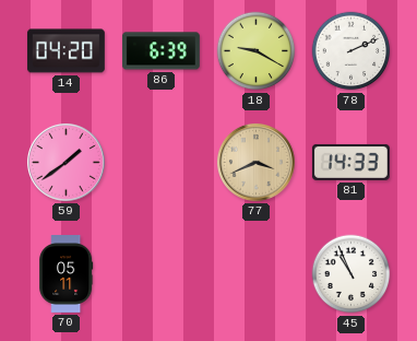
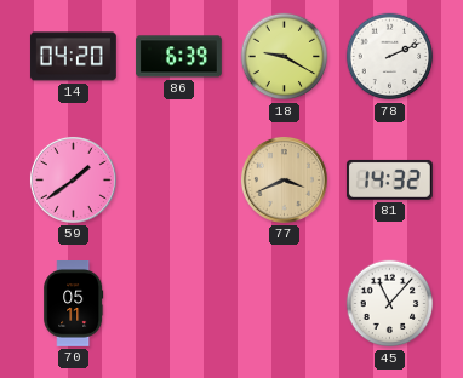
81: 14:33 -> 14:32
45: 10:56 -> 11:07
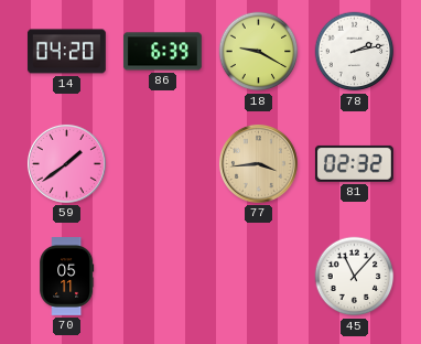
78: 2:11 -> 2:13
77: 3:41 -> 3:44
81: 14:32 -> 02:32
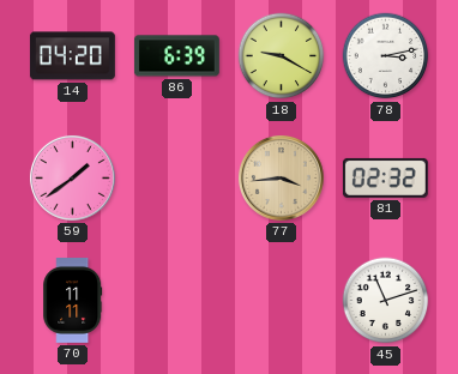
78: 2:13 -> 3:13
70: 05:11 -> 11:11
45: 11:07 -> 11:12
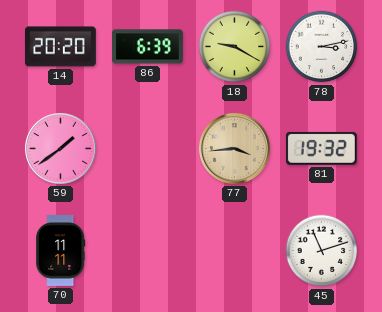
14: 04:20 -> 20:20
81: 02:32 -> 19:32
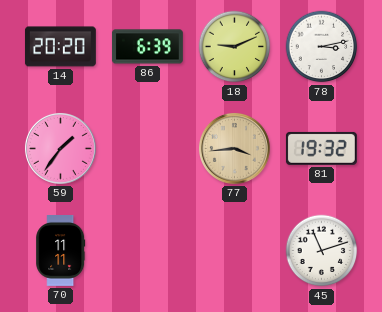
18: 9:20 -> 9:11
59: 1:39 -> 1:36
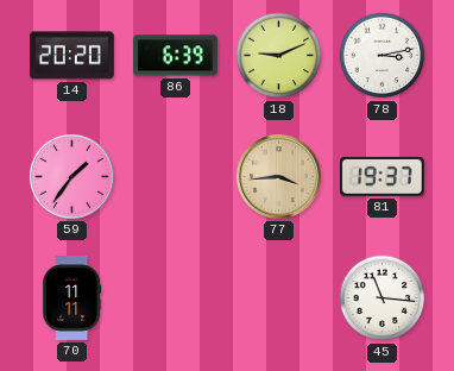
81: 19:32 -> 19:37
45: 11:12 -> 11:16
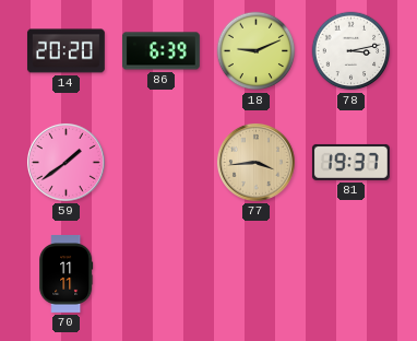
59: 1:36 -> 1:39
45: 11:16 -> none
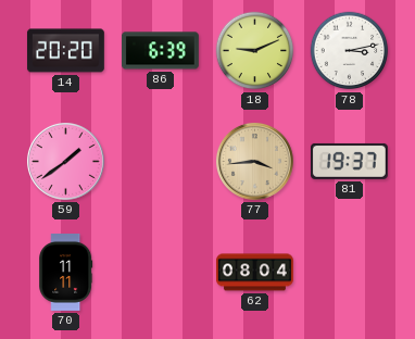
62: none -> 08:04
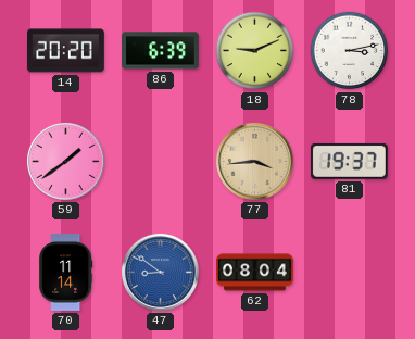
70: 11:11 -> 11:14
47: none -> 8:51
